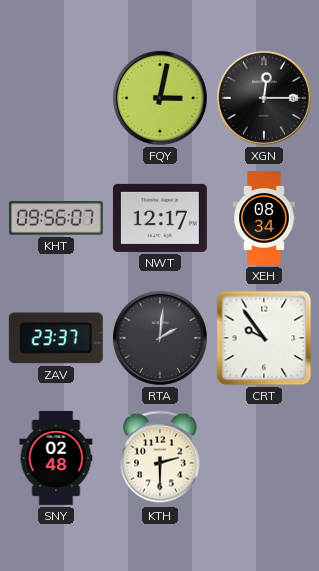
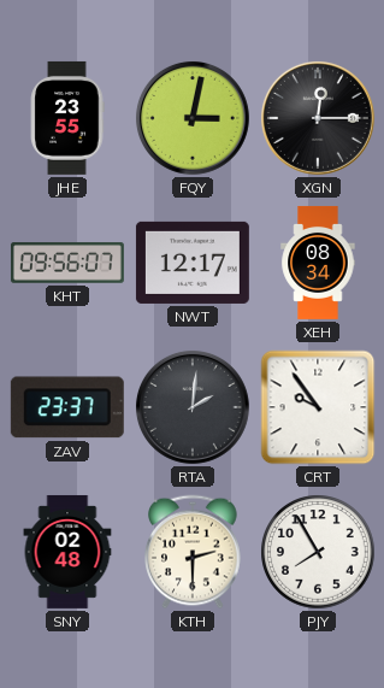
JHE: none -> 23:55
PJY: none -> 7:55
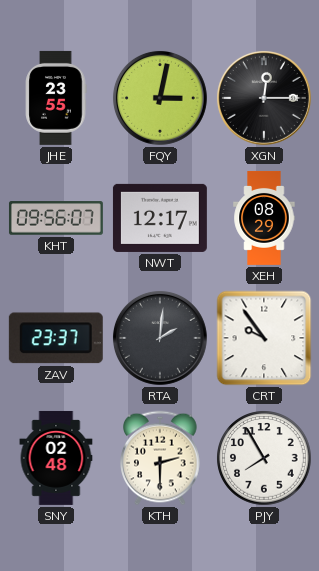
XEH: 08:34 -> 08:29
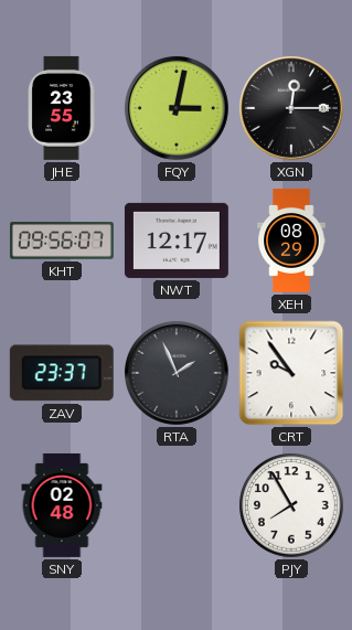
RTA: 2:01 -> 1:56
KTH: 2:30 -> none
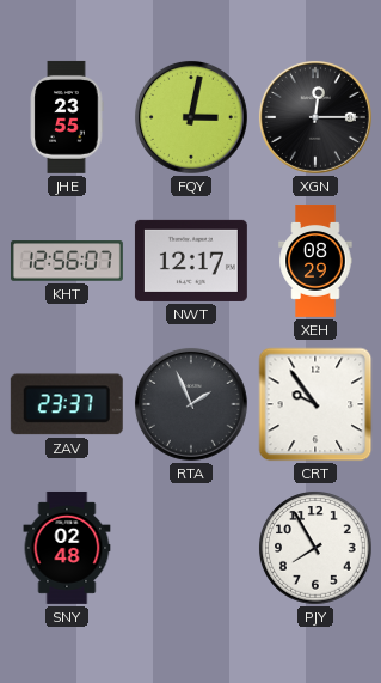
KHT: 09:56 -> 12:56
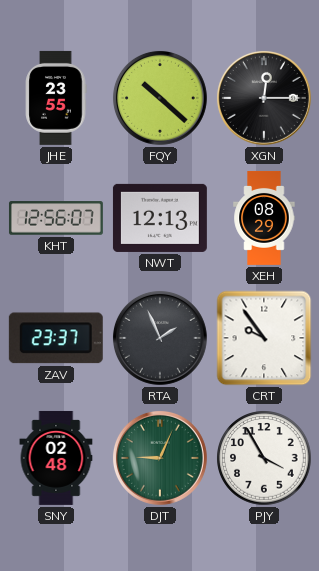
FQY: 3:02 -> 10:22
NWT: 12:17 -> 12:13
DJT: none -> 9:04
PJY: 7:55 -> 3:55
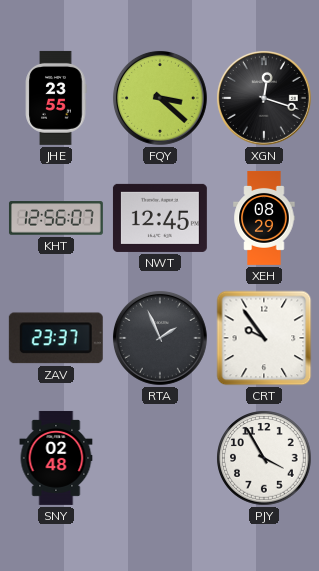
FQY: 10:22 -> 3:22
XGN: 12:15 -> 12:18
NWT: 12:13 -> 12:45
DJT: 9:04 -> none
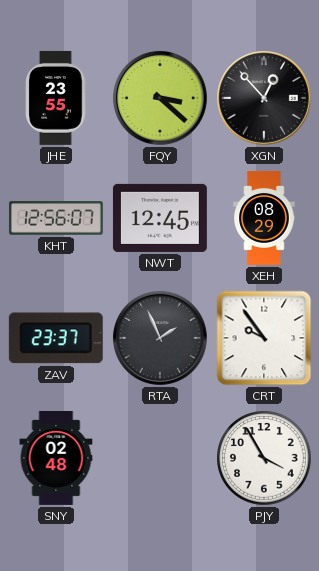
XGN: 12:18 -> 12:53
